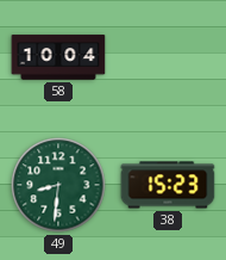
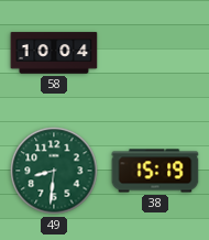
38: 15:23 -> 15:19
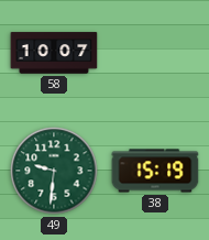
58: 10:04 -> 10:07
49: 8:31 -> 9:31
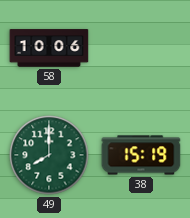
58: 10:07 -> 10:06
49: 9:31 -> 8:00
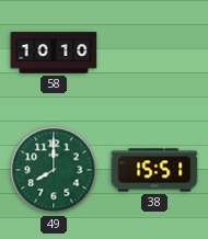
58: 10:06 -> 10:10
38: 15:19 -> 15:51
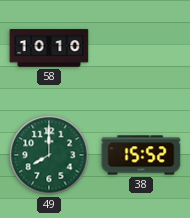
38: 15:51 -> 15:52
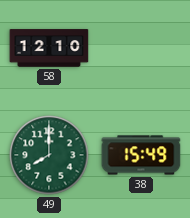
58: 10:10 -> 12:10
38: 15:52 -> 15:49
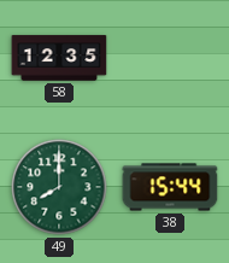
58: 12:10 -> 12:35
38: 15:49 -> 15:44
